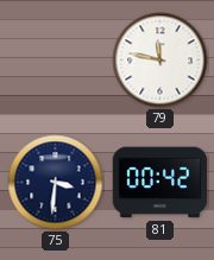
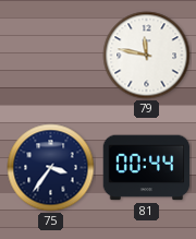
75: 3:31 -> 3:36
81: 00:42 -> 00:44
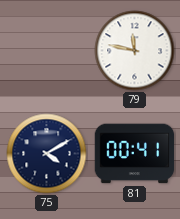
75: 3:36 -> 4:10
81: 00:44 -> 00:41
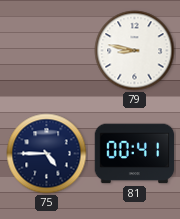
79: 11:47 -> 8:47
75: 4:10 -> 4:45
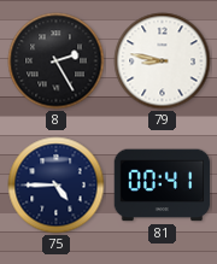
8: none -> 2:25
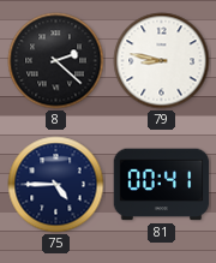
8: 2:25 -> 2:22
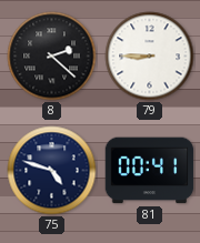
79: 8:47 -> 8:45
75: 4:45 -> 4:48
